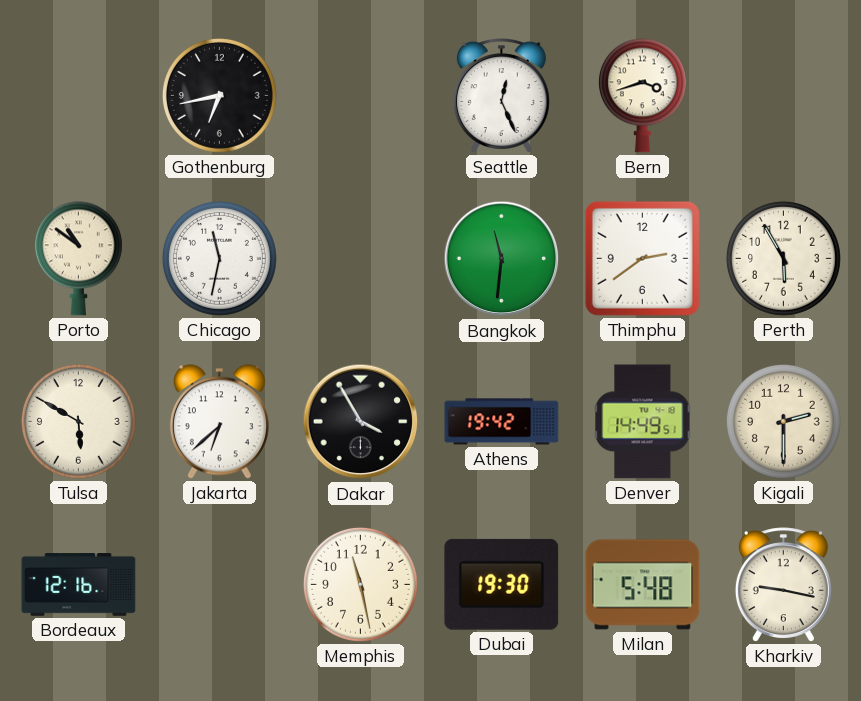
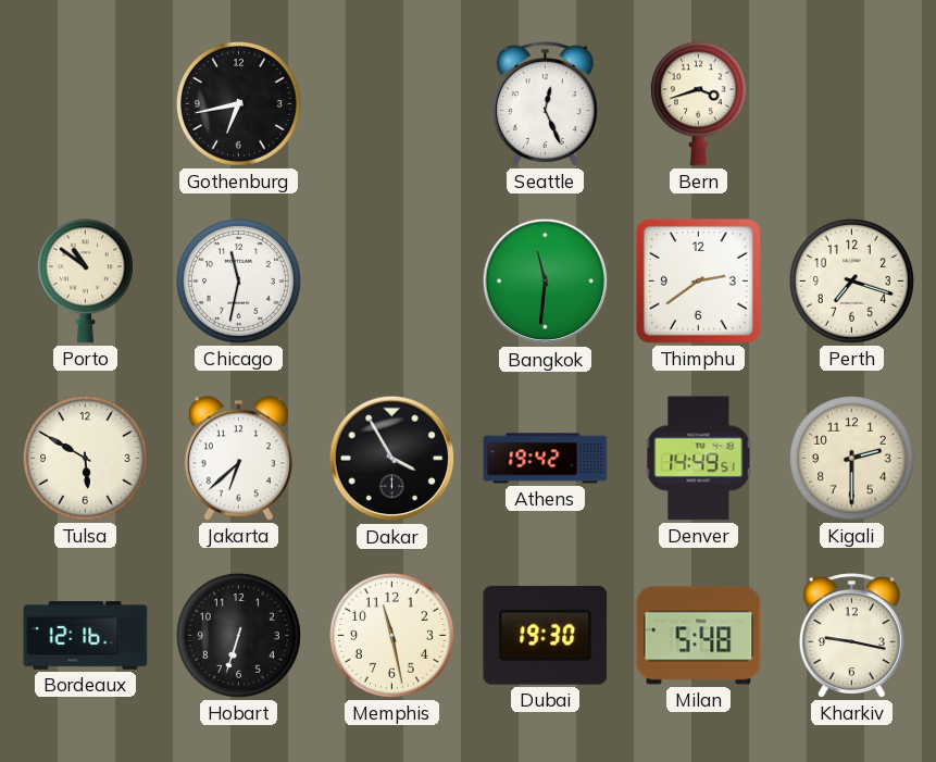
Perth: 5:55 -> 7:18
Hobart: none -> 6:33
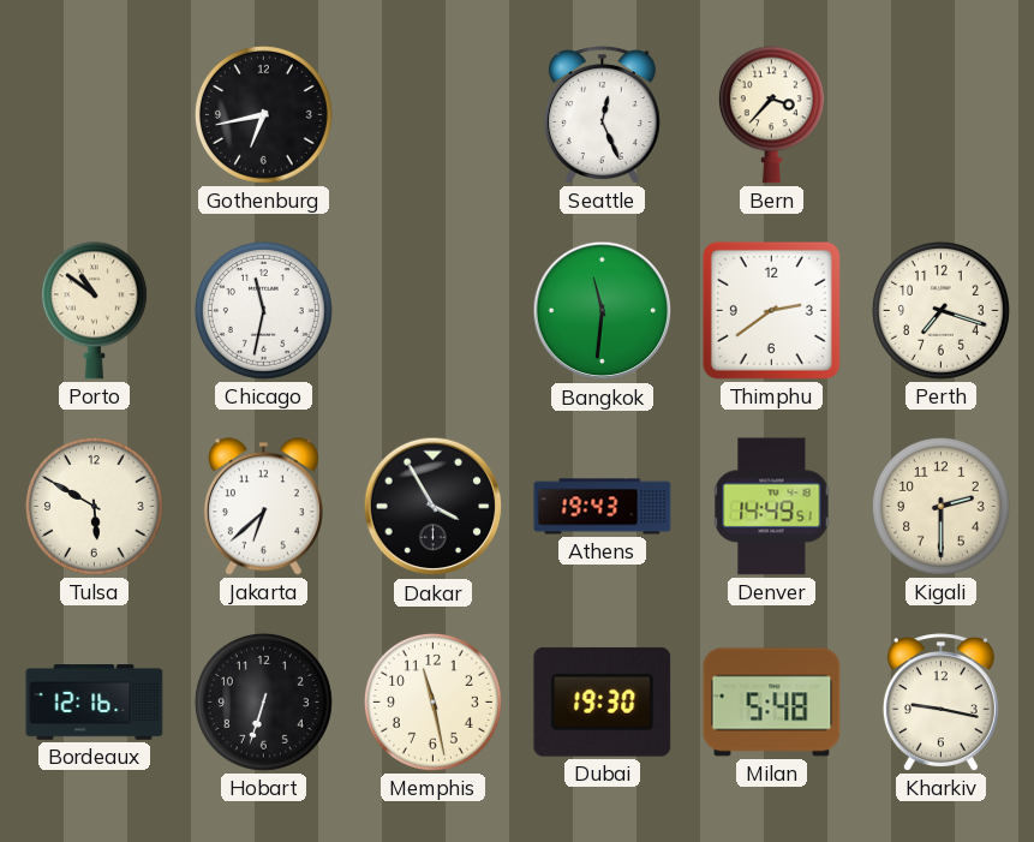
Bern: 3:42 -> 3:37
Athens: 19:42 -> 19:43
